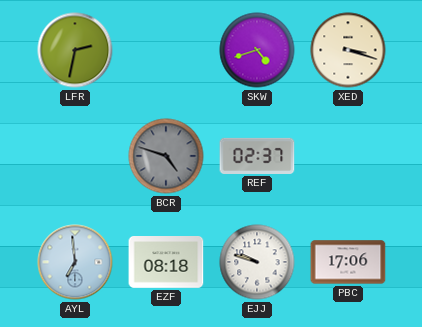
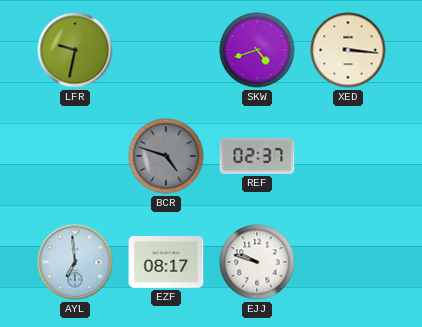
LFR: 2:32 -> 9:32
XED: 3:18 -> 3:16
EZF: 08:18 -> 08:17
PBC: 17:06 -> none
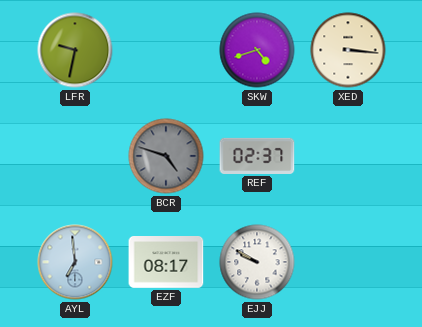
EJJ: 9:48 -> 9:50
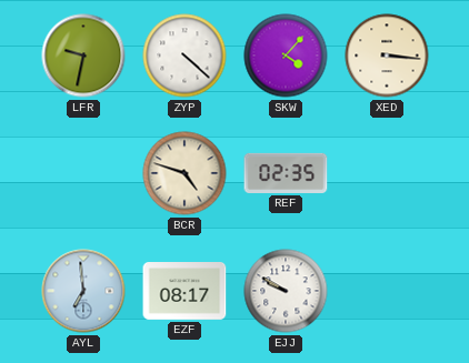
ZYP: none -> 4:22
SKW: 4:42 -> 4:07
BCR dial: grey -> cream
REF: 02:37 -> 02:35
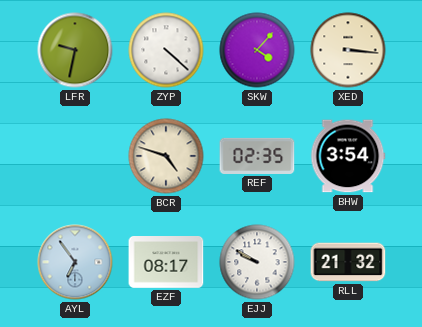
BHW: none -> 3:54
AYL: 6:59 -> 6:54
RLL: none -> 21:32
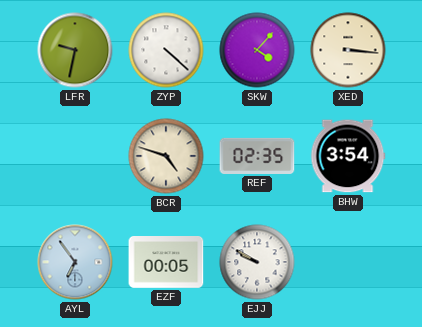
EZF: 08:17 -> 00:05
RLL: 21:32 -> none
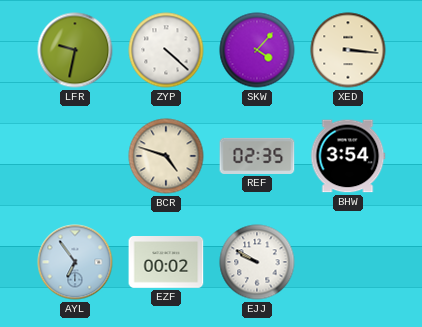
EZF: 00:05 -> 00:02
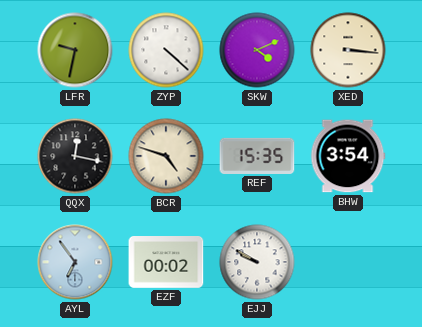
SKW: 4:07 -> 4:11
QQX: none -> 12:17
REF: 02:35 -> 15:35
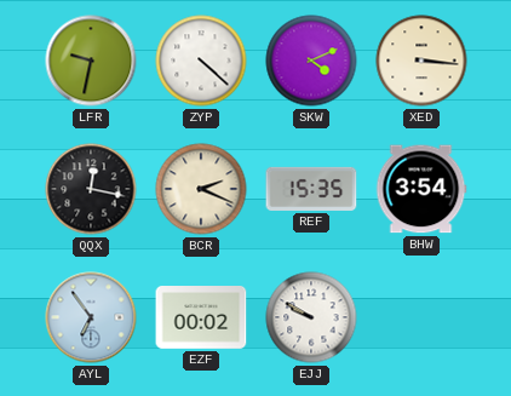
BCR: 4:48 -> 2:19
